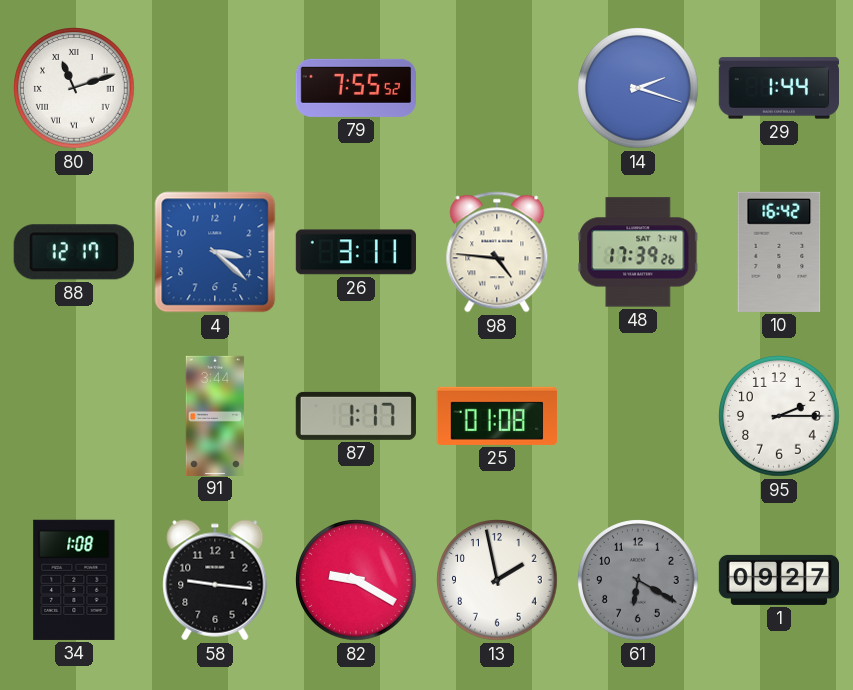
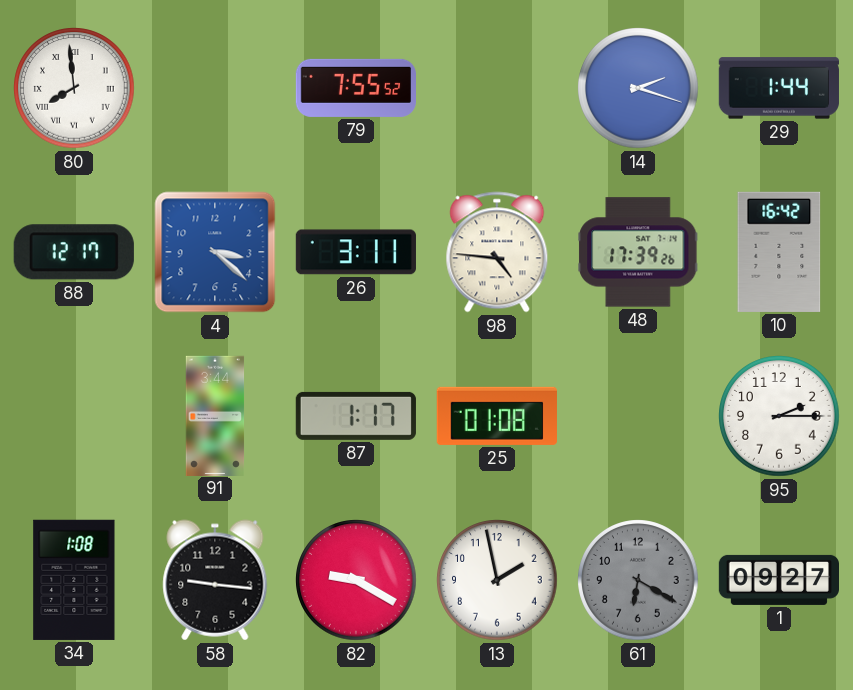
80: 11:12 -> 7:59
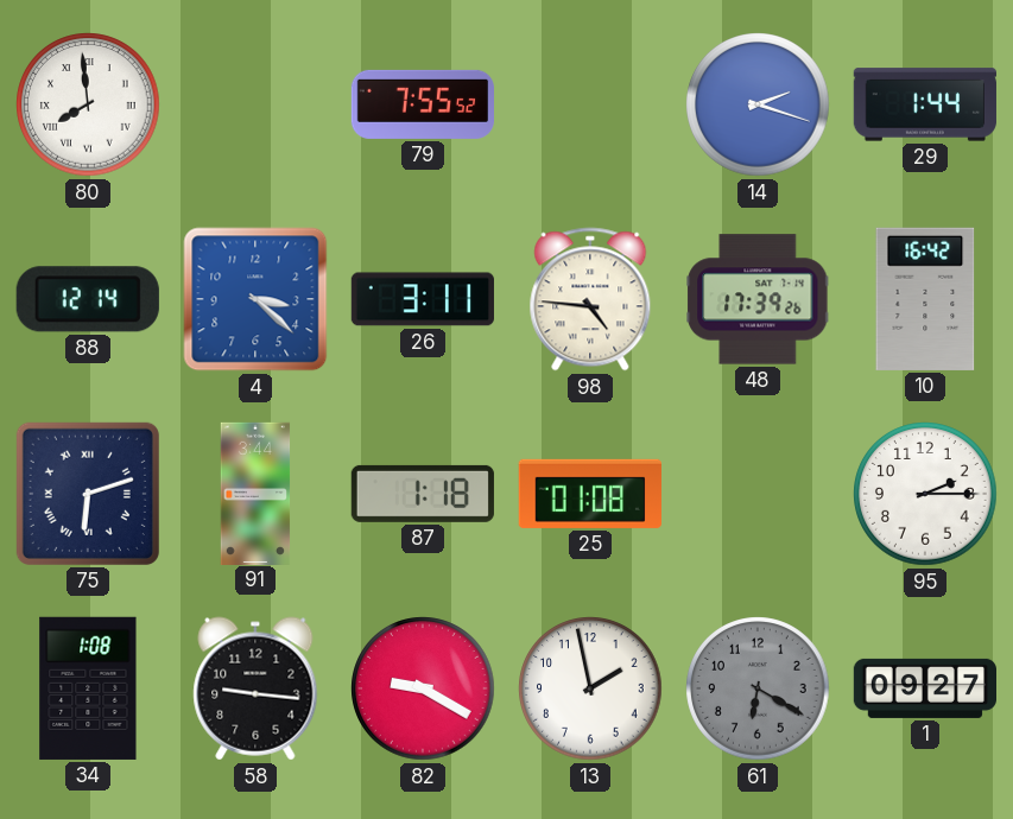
88: 12:17 -> 12:14
75: none -> 6:12
87: 1:17 -> 1:18
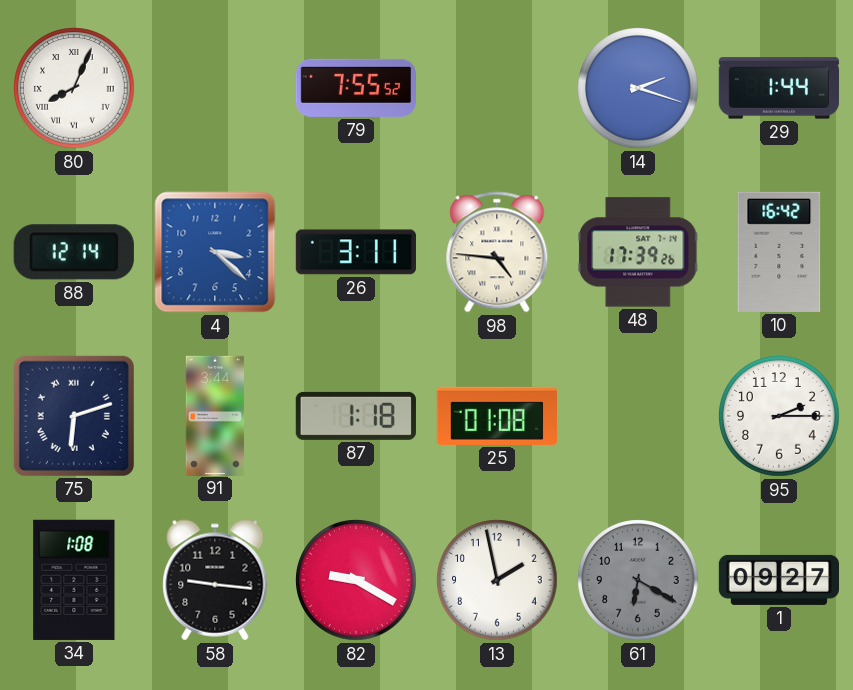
80: 7:59 -> 8:04
